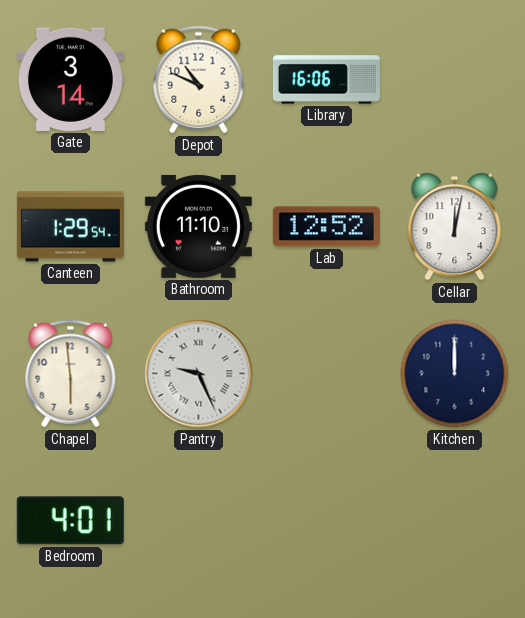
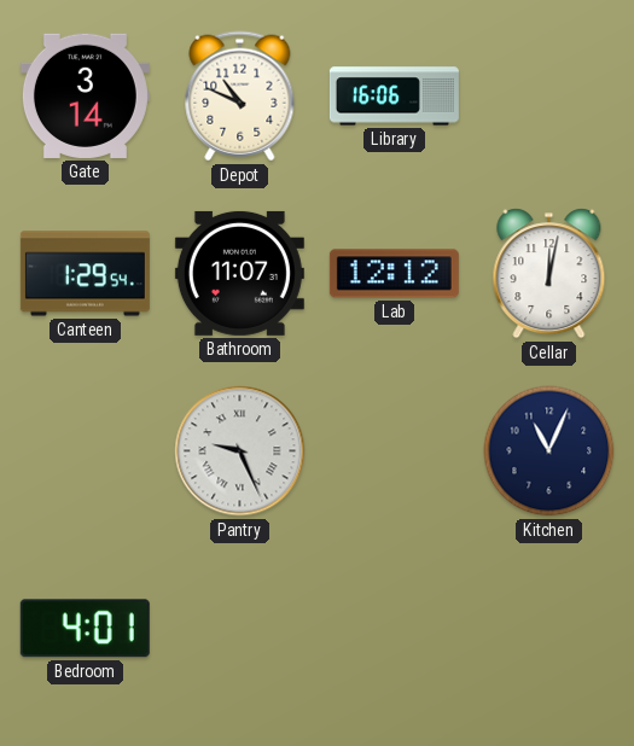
Bathroom: 11:10 -> 11:07
Lab: 12:52 -> 12:12
Chapel: 5:59 -> none
Kitchen: 12:00 -> 11:04
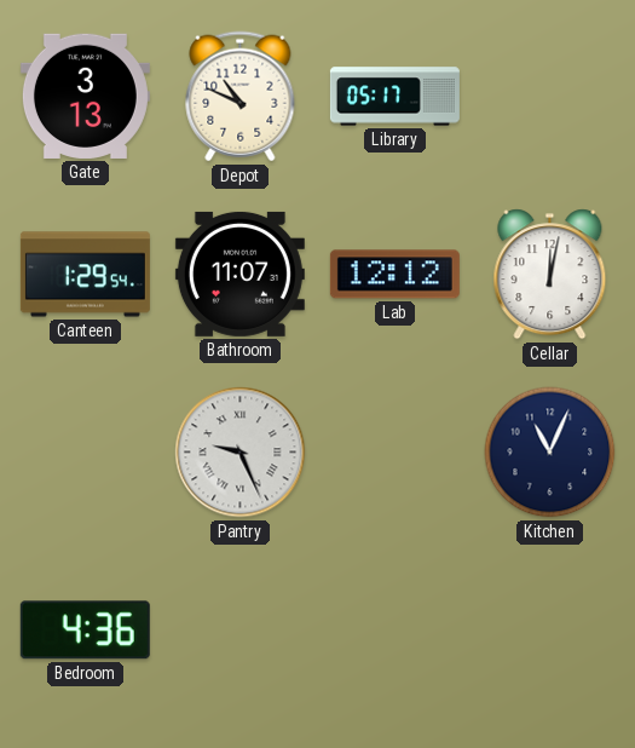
Gate: 3:14 -> 3:13
Library: 16:06 -> 05:17
Bedroom: 4:01 -> 4:36
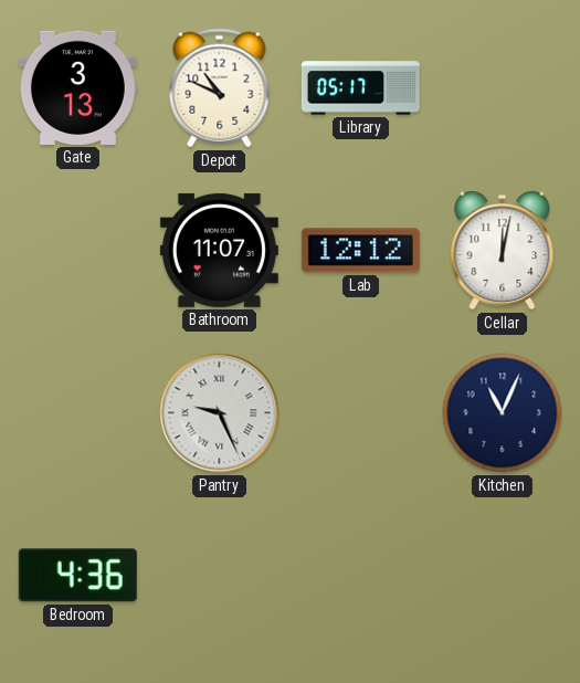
Canteen: 1:29 -> none
